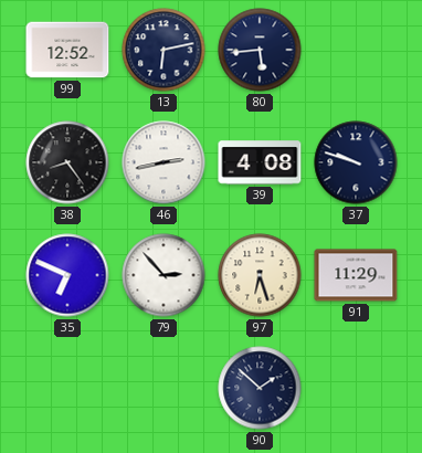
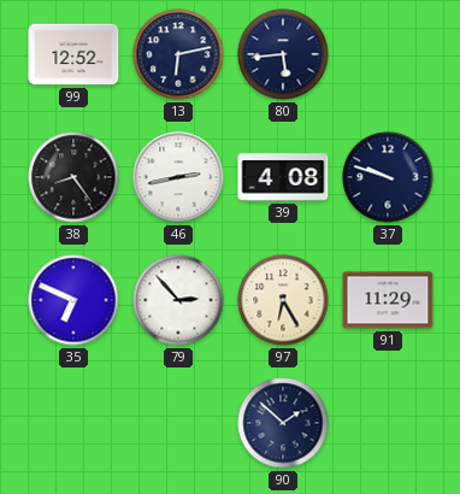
97: 6:27 -> 6:25
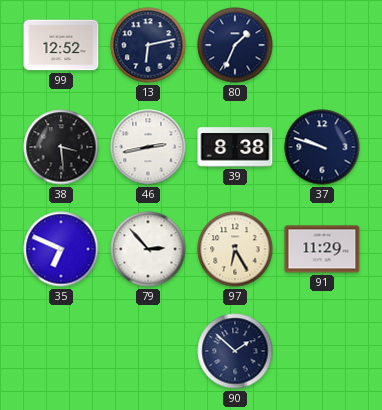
80: 5:44 -> 1:34
38: 8:24 -> 3:29
39: 4:08 -> 8:38
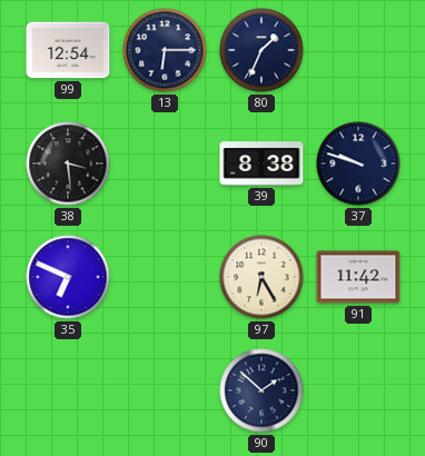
99: 12:52 -> 12:54
13: 6:13 -> 6:15
46: 2:43 -> none
79: 2:53 -> none
91: 11:29 -> 11:42
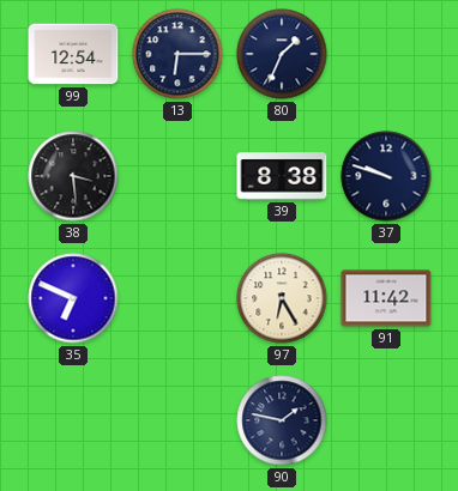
90: 1:52 -> 1:47
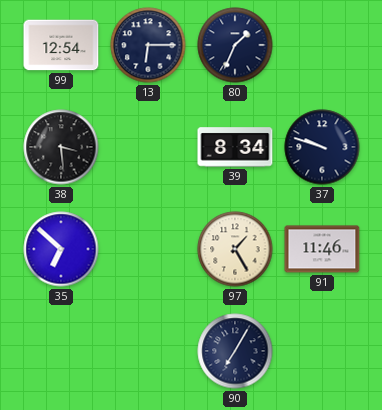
39: 8:38 -> 8:34
35: 6:49 -> 6:52
97: 6:25 -> 1:25
91: 11:42 -> 11:46
90: 1:47 -> 7:05
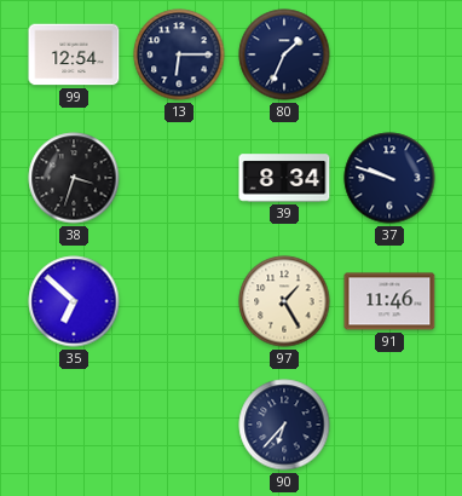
38: 3:29 -> 3:33
90: 7:05 -> 6:37
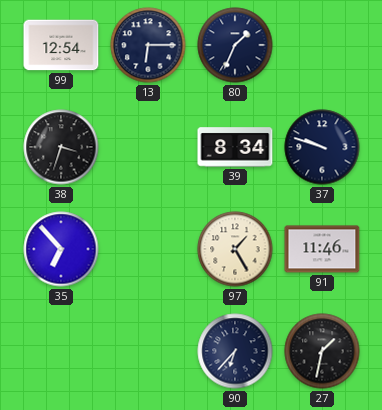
35: 6:52 -> 6:53
27: none -> 1:32
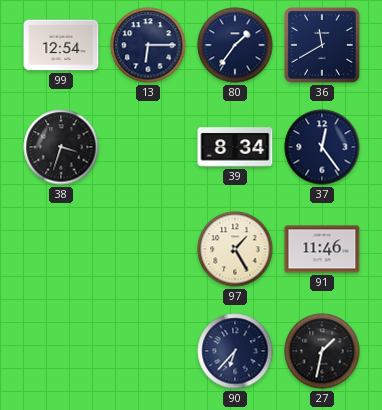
80: 1:34 -> 1:36
36: none -> 11:40
37: 9:48 -> 12:24
35: 6:53 -> none
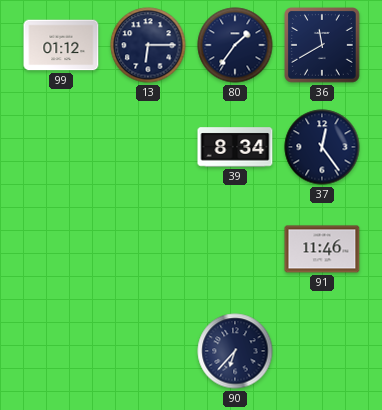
99: 12:54 -> 01:12
38: 3:33 -> none
97: 1:25 -> none
27: 1:32 -> none
